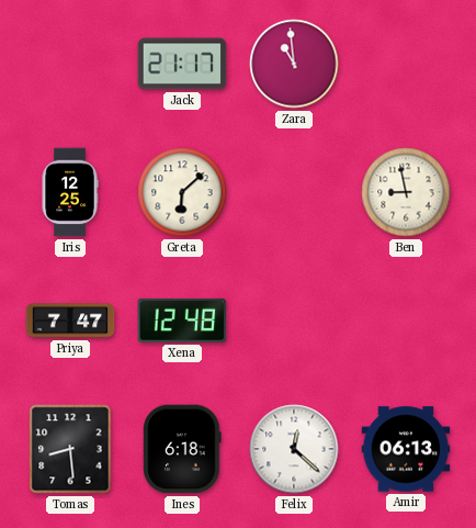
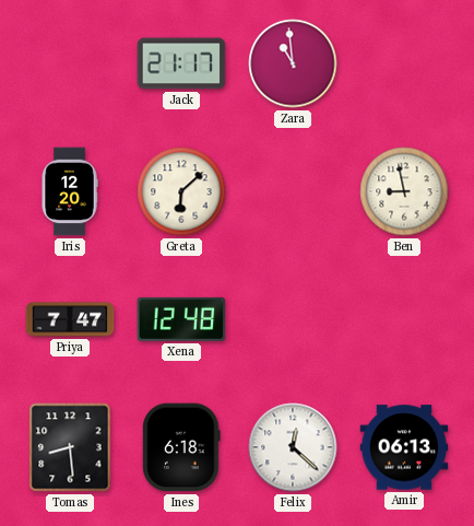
Iris: 12:25 -> 12:20
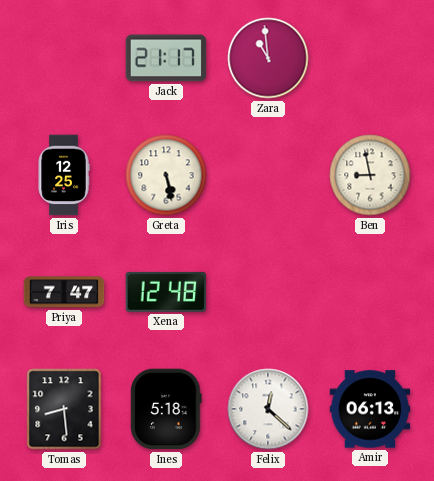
Iris: 12:20 -> 12:25
Greta: 6:08 -> 5:28
Ines: 6:18 -> 5:18
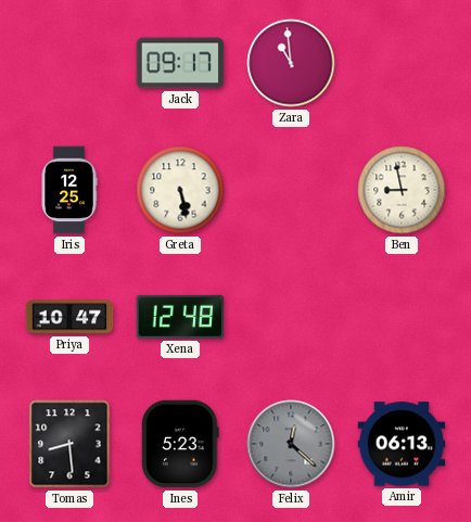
Jack: 21:17 -> 09:17
Priya: 7:47 -> 10:47
Ines: 5:18 -> 5:23
Felix dial: white -> grey
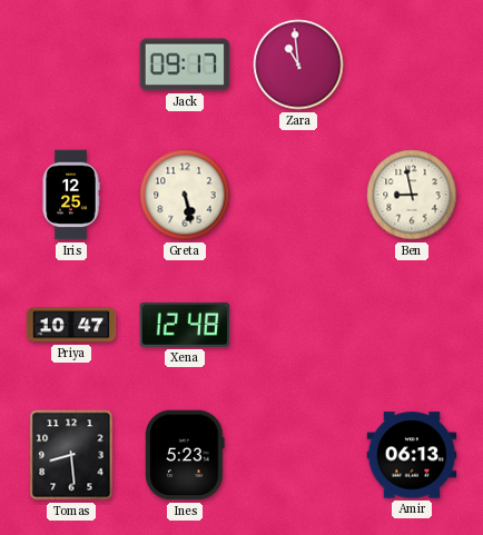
Felix: 12:22 -> none
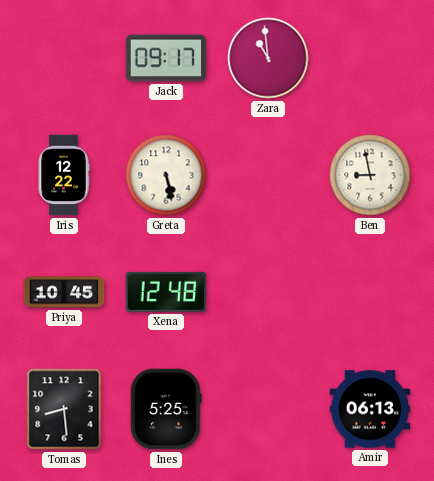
Iris: 12:25 -> 12:22
Priya: 10:47 -> 10:45
Ines: 5:23 -> 5:25
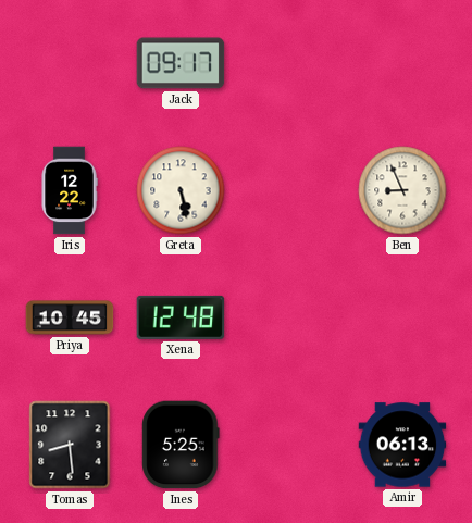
Zara: 10:59 -> none
Ben: 8:58 -> 8:56
